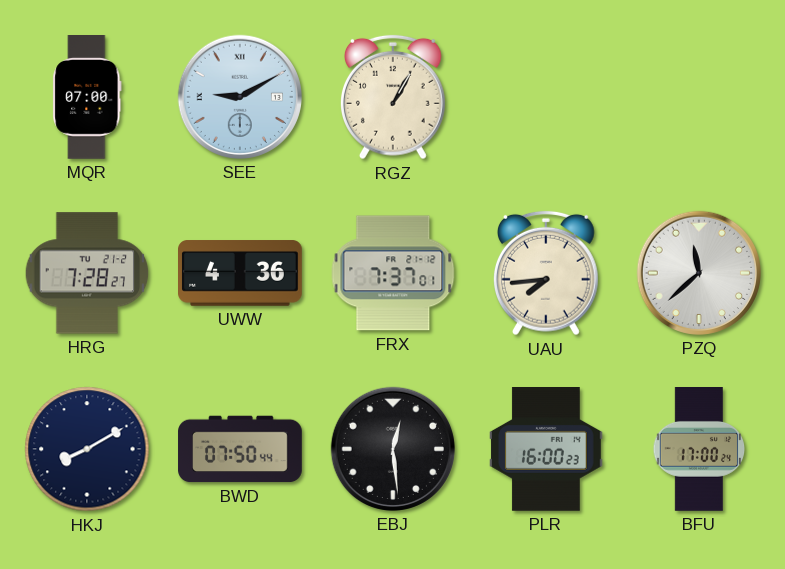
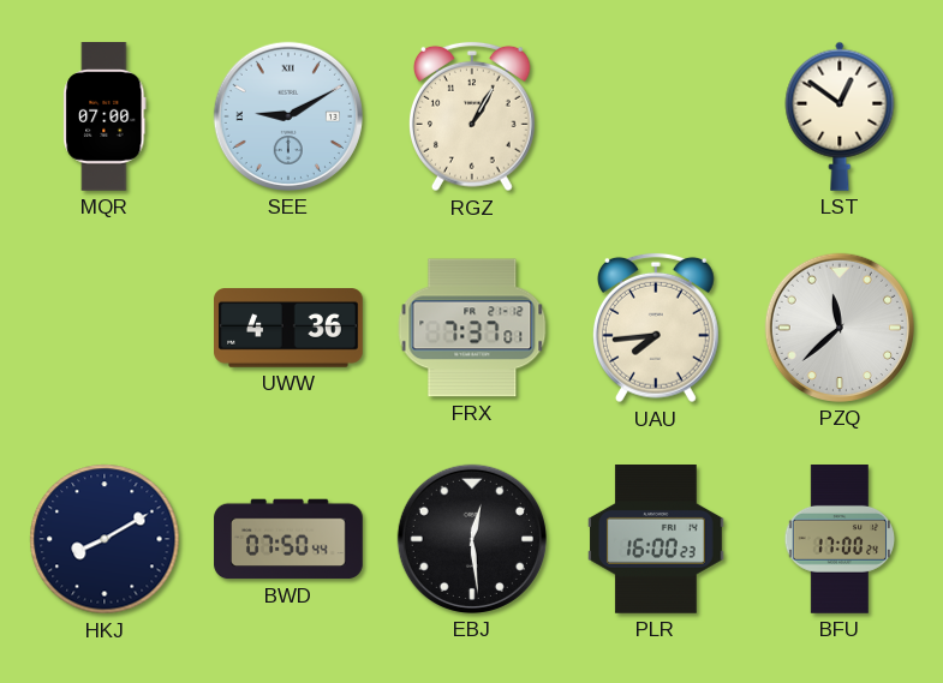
LST: none -> 12:51
HRG: 7:28 -> none
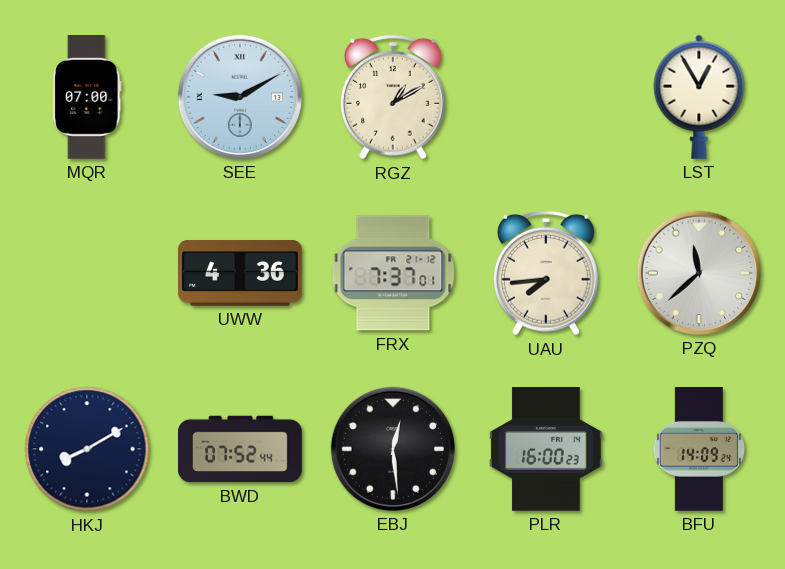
RGZ: 1:05 -> 1:10
LST: 12:51 -> 12:55
BWD: 07:50 -> 07:52
BFU: 17:00 -> 14:09
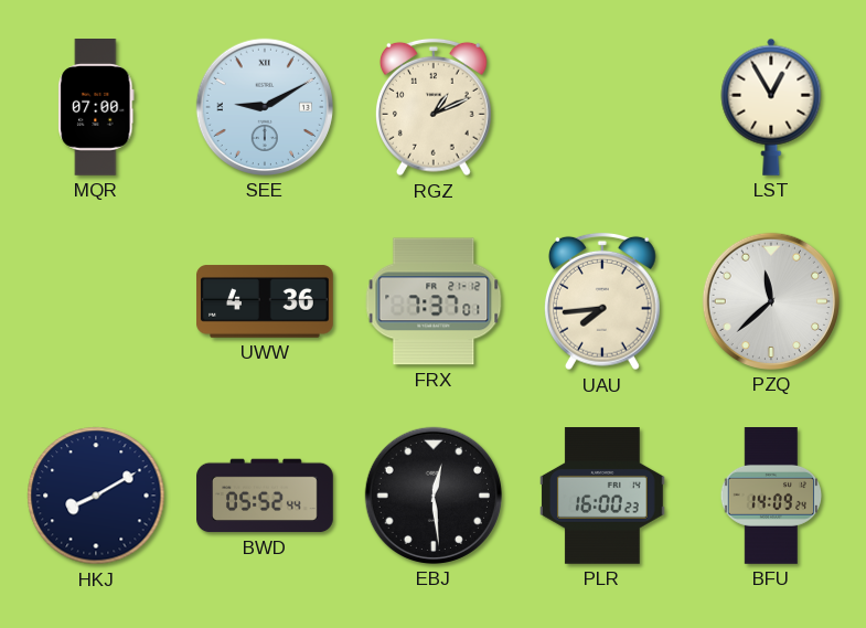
RGZ: 1:10 -> 1:11
BWD: 07:52 -> 05:52
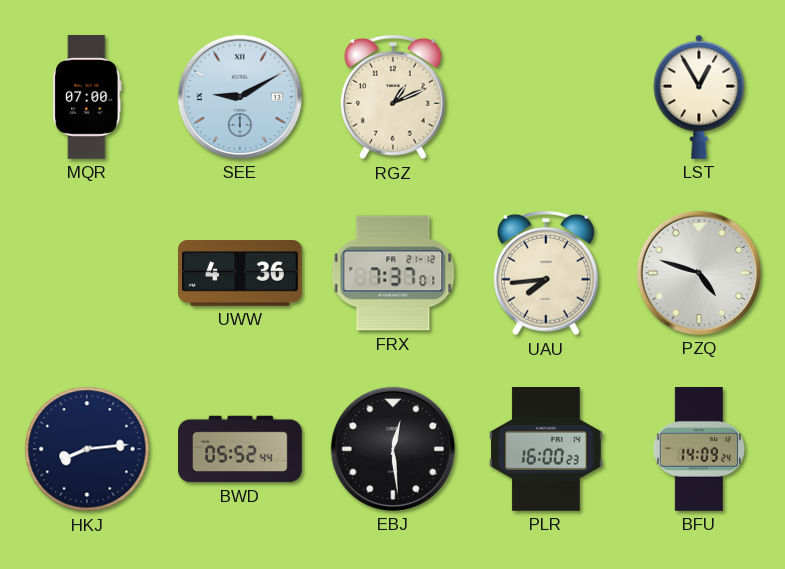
PZQ: 11:38 -> 4:48
HKJ: 8:10 -> 8:14
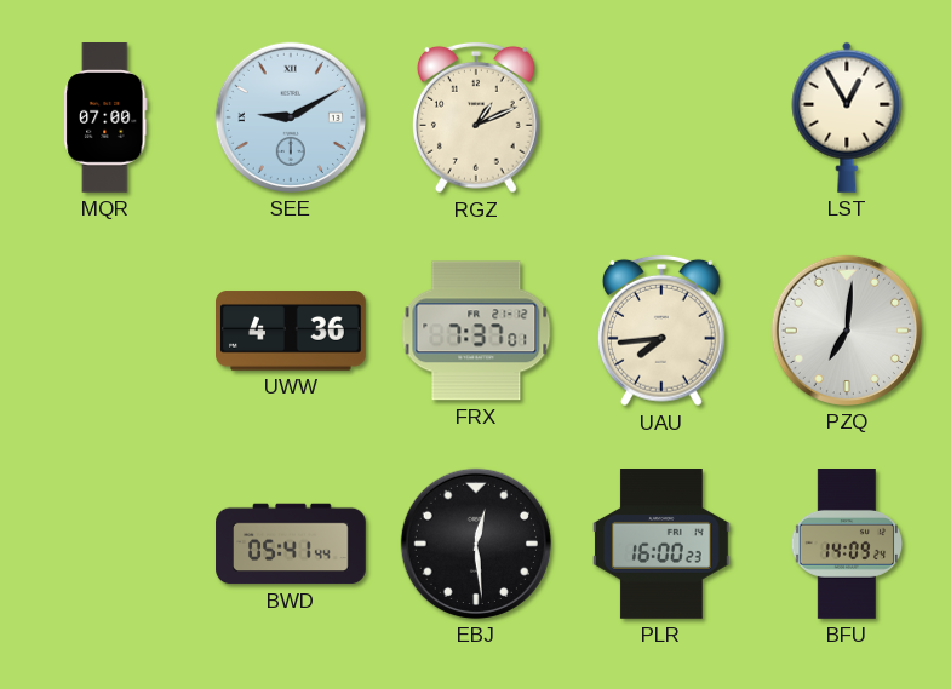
PZQ: 4:48 -> 7:01
HKJ: 8:14 -> none
BWD: 05:52 -> 05:41
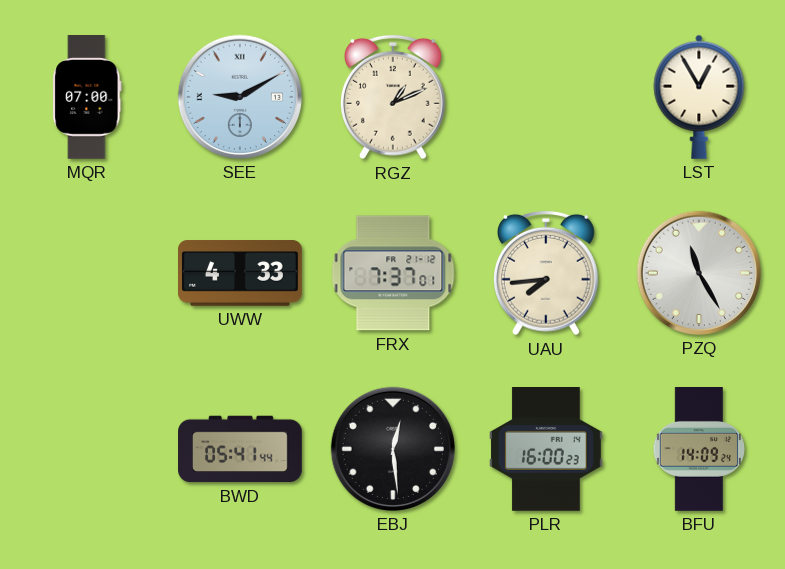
UWW: 4:36 -> 4:33
PZQ: 7:01 -> 11:25
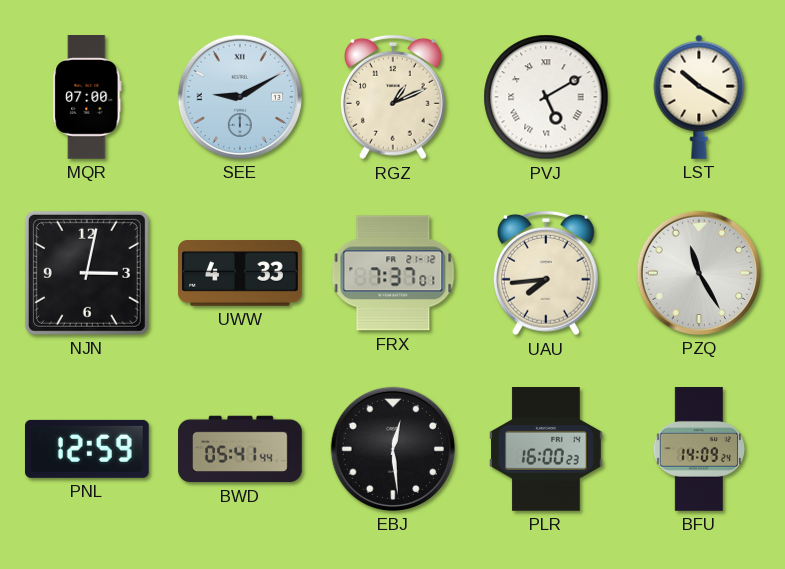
PVJ: none -> 5:10
LST: 12:55 -> 10:20
NJN: none -> 3:02
PNL: none -> 12:59
